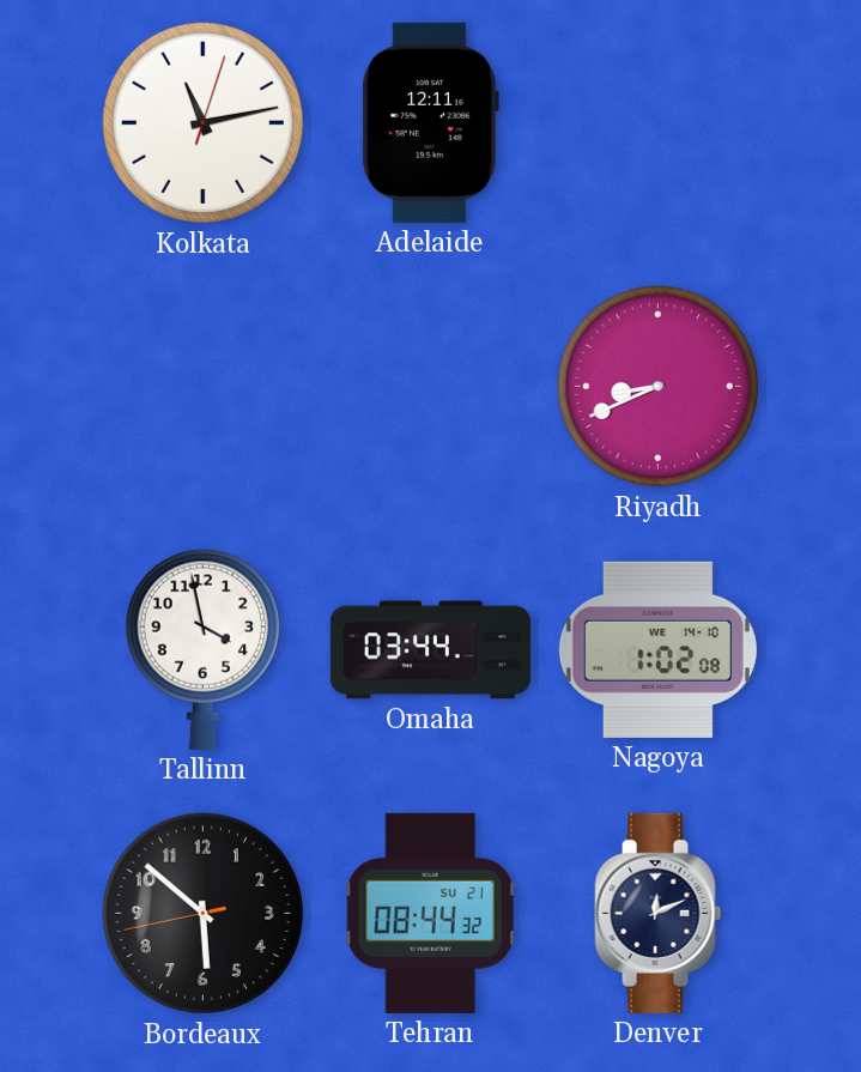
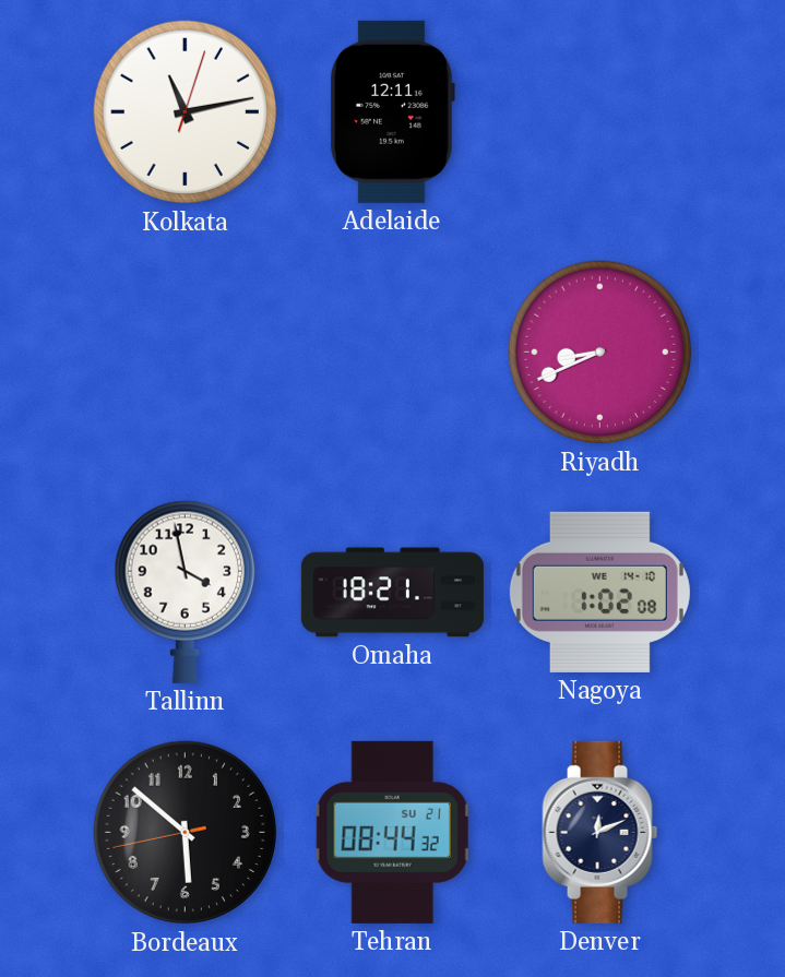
Omaha: 03:44 -> 18:21
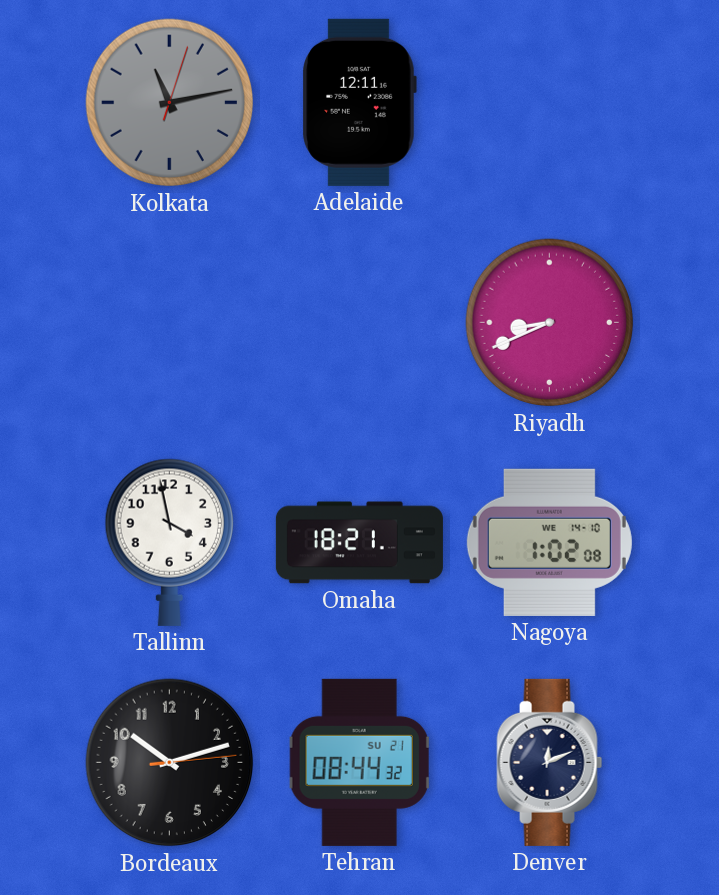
Kolkata dial: white -> grey
Bordeaux: 5:51 -> 10:12
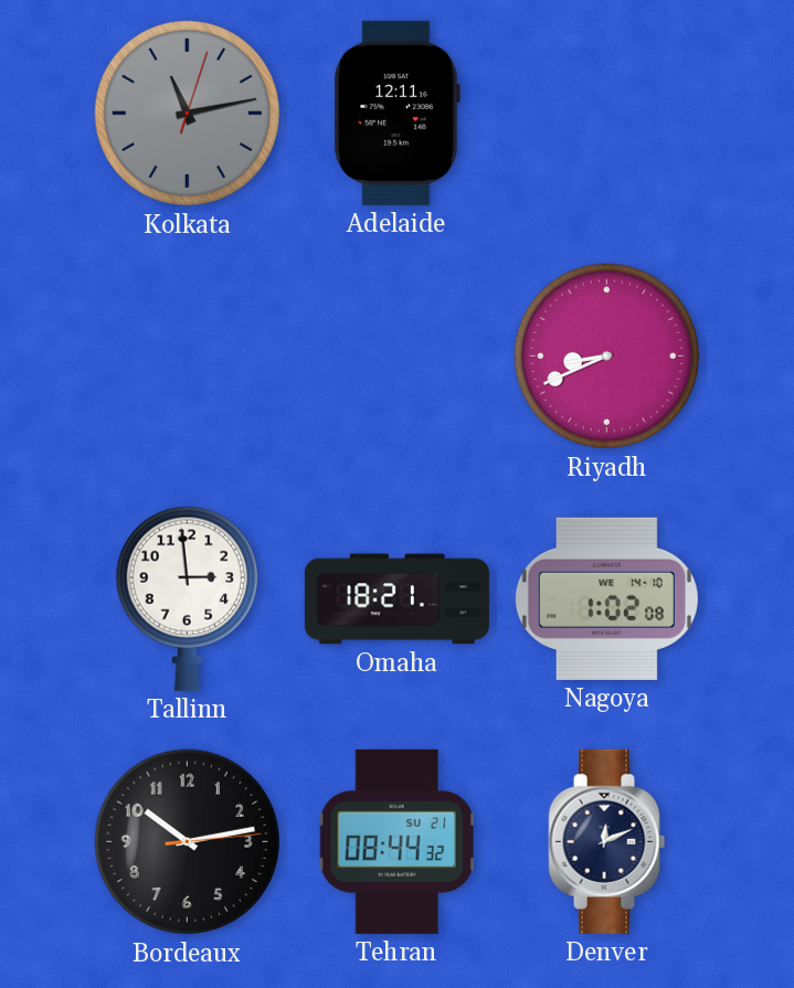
Tallinn: 3:58 -> 2:59
Bordeaux: 10:12 -> 10:13
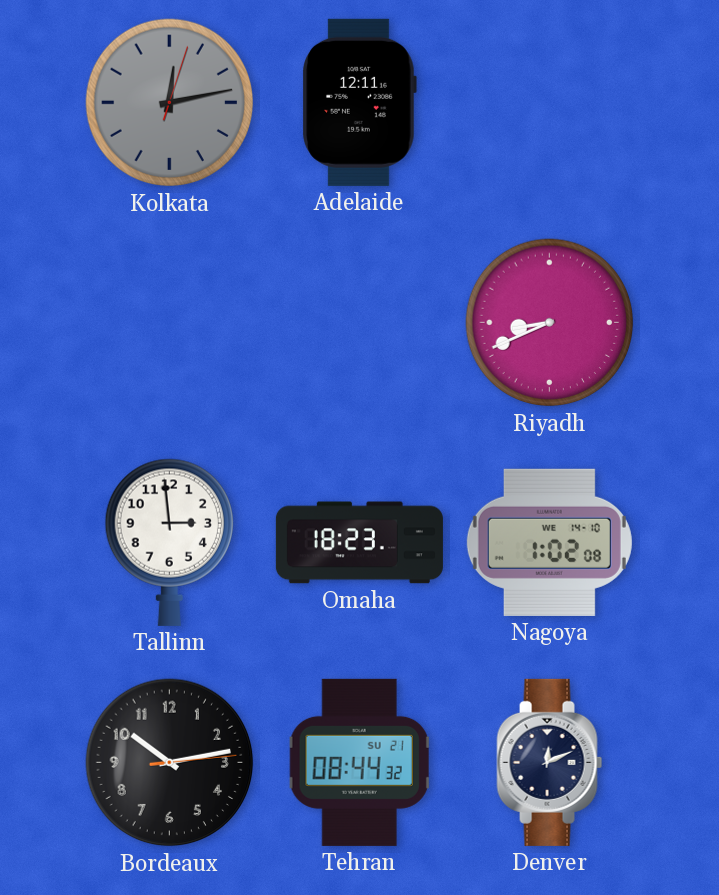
Kolkata: 11:13 -> 12:13
Omaha: 18:21 -> 18:23
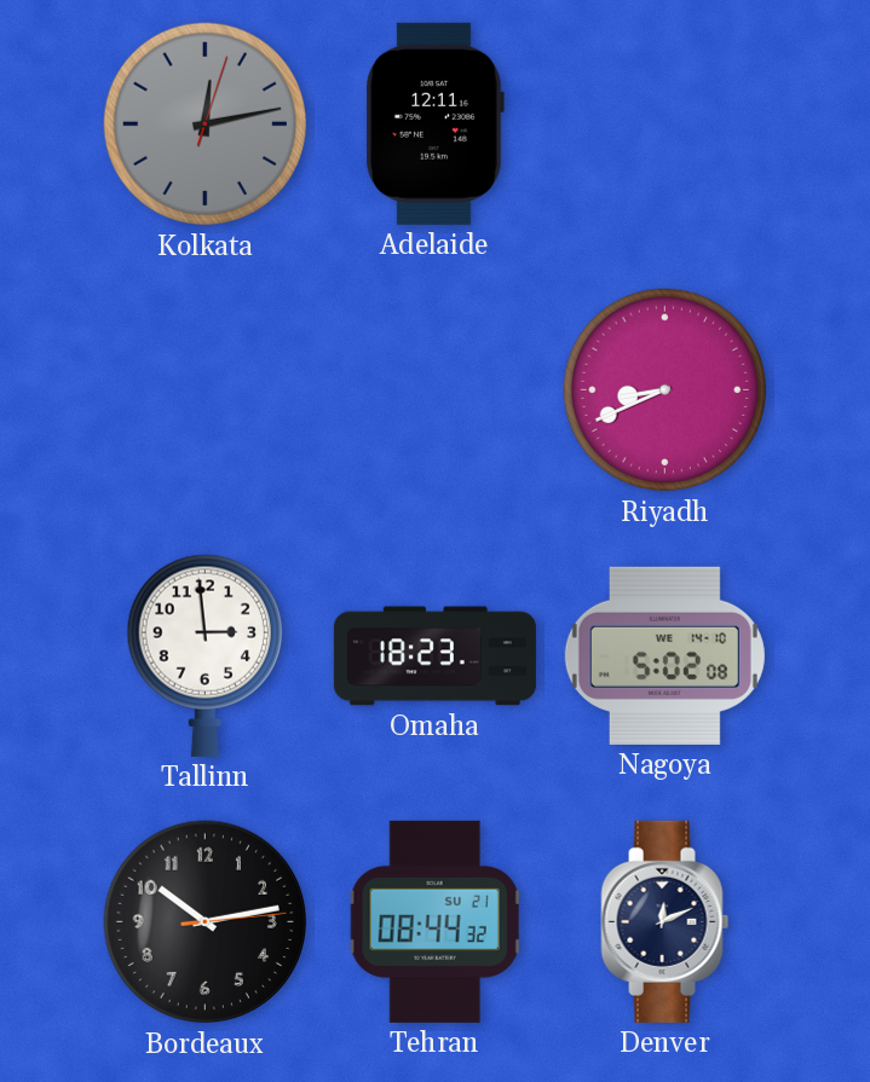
Nagoya: 1:02 -> 5:02
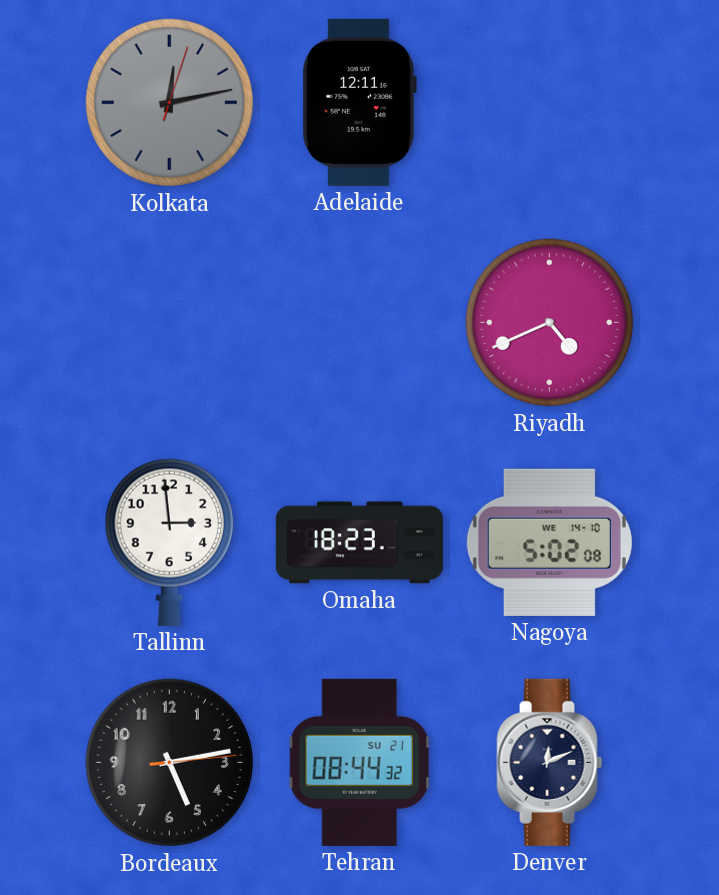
Riyadh: 8:41 -> 4:41
Bordeaux: 10:13 -> 5:13
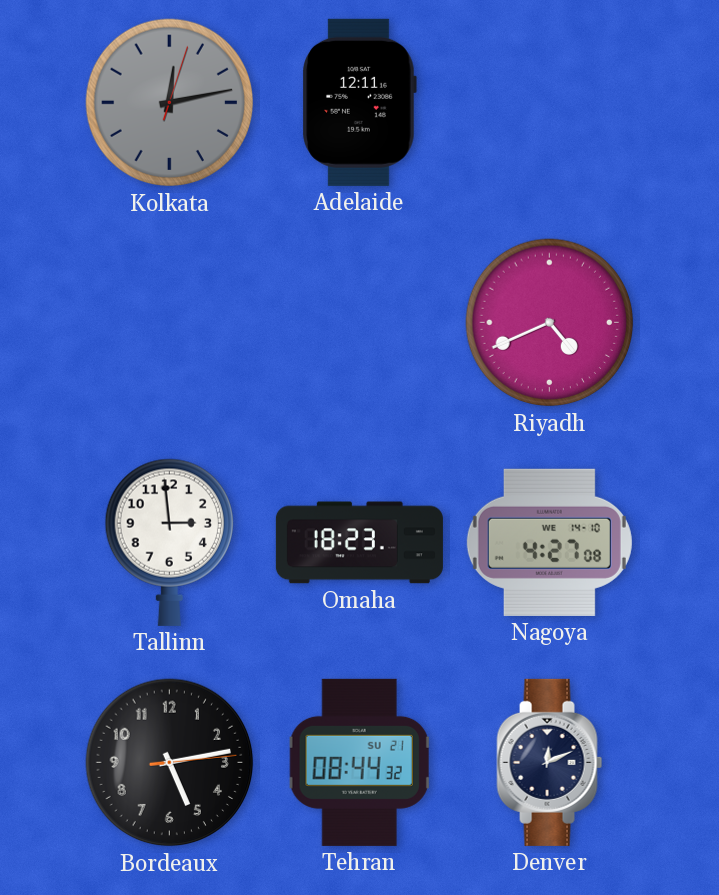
Nagoya: 5:02 -> 4:27
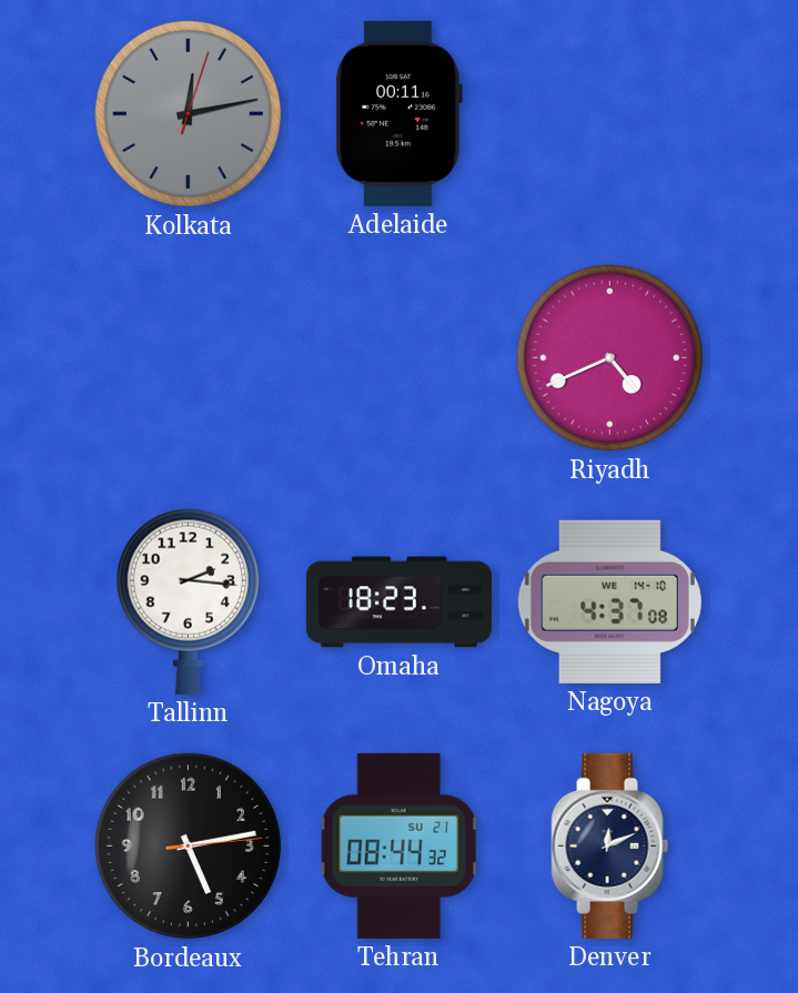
Adelaide: 12:11 -> 00:11
Tallinn: 2:59 -> 2:16
Nagoya: 4:27 -> 4:37
